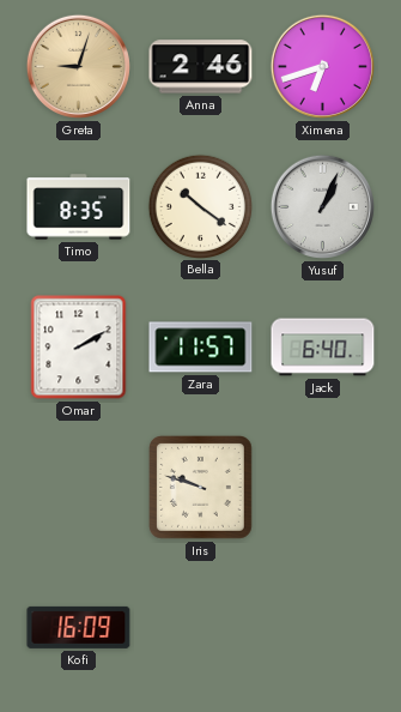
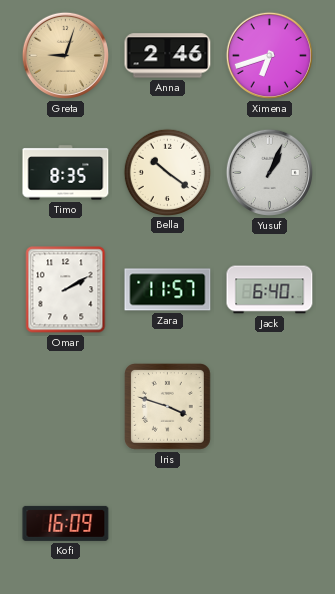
Iris: 9:48 -> 3:48
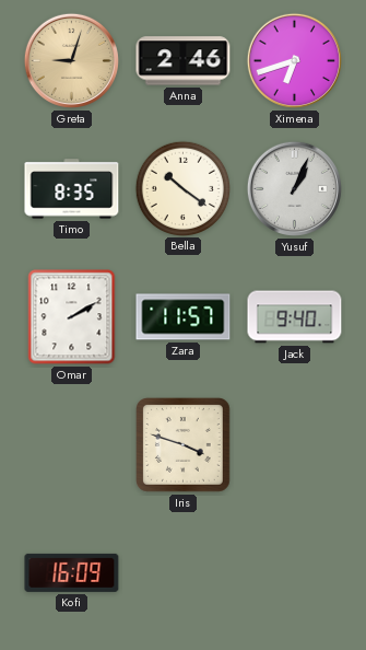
Jack: 6:40 -> 9:40
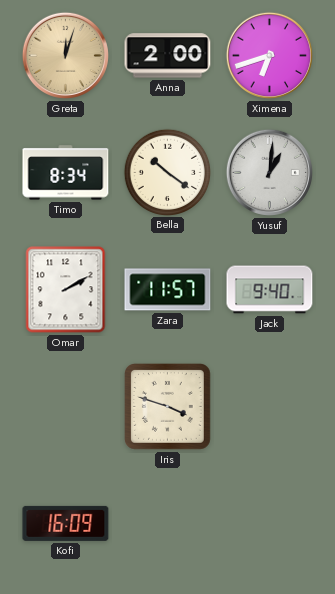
Greta: 9:03 -> 12:03
Anna: 2:46 -> 2:00
Timo: 8:35 -> 8:34
Yusuf: 1:04 -> 1:01
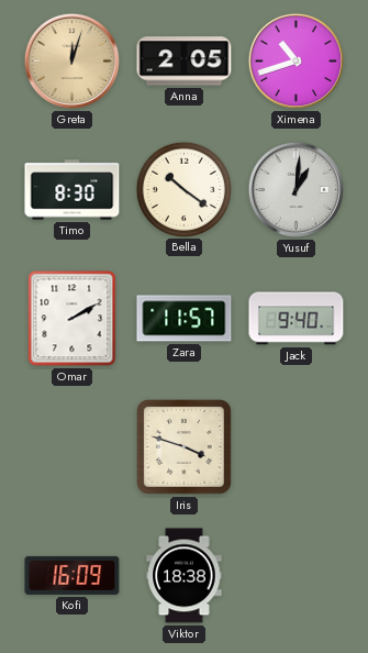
Anna: 2:00 -> 2:05
Ximena: 6:42 -> 10:42
Timo: 8:34 -> 8:30
Viktor: none -> 18:38
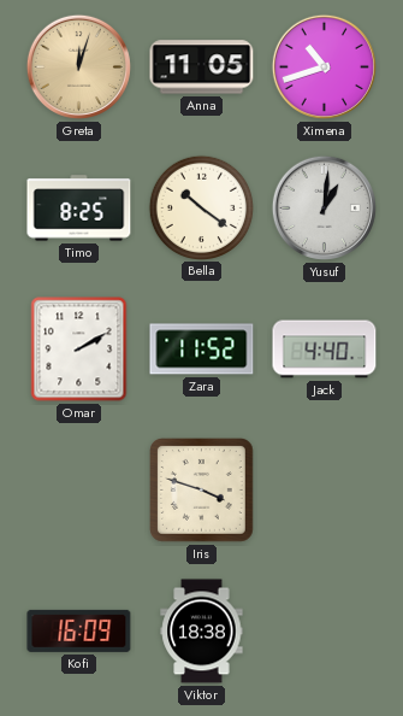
Anna: 2:05 -> 11:05
Timo: 8:30 -> 8:25
Zara: 11:57 -> 11:52
Jack: 9:40 -> 4:40
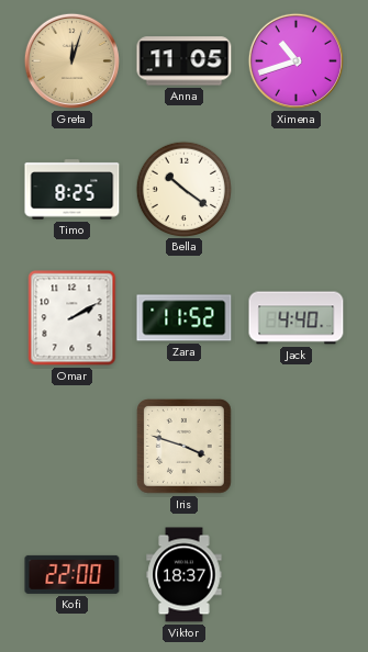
Yusuf: 1:01 -> none
Kofi: 16:09 -> 22:00
Viktor: 18:38 -> 18:37
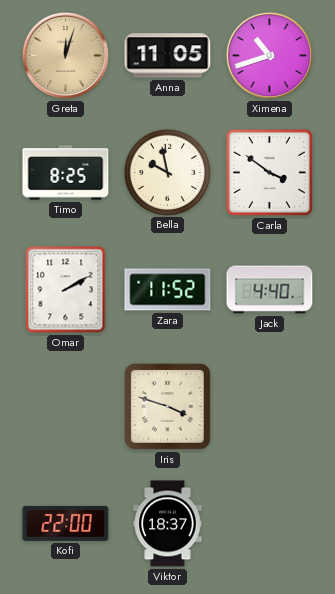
Bella: 10:21 -> 9:58
Carla: none -> 3:51
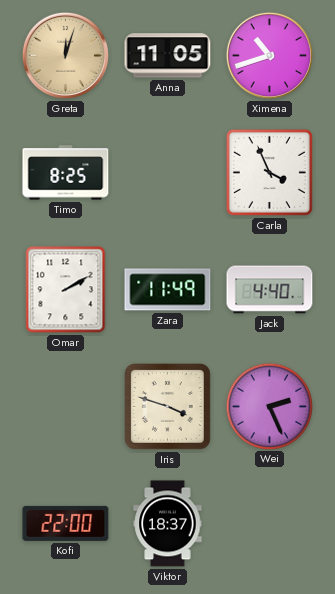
Bella: 9:58 -> none
Carla: 3:51 -> 3:56
Zara: 11:52 -> 11:49
Wei: none -> 2:26
